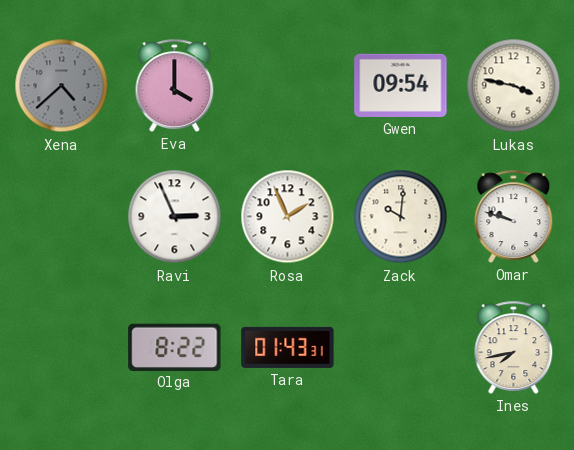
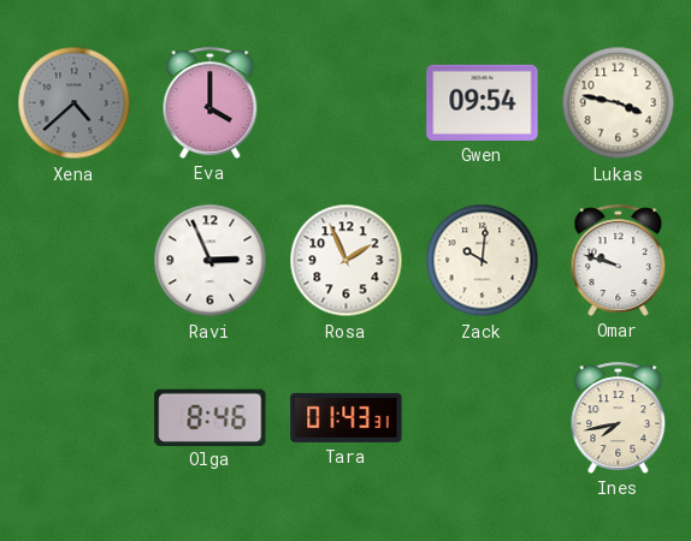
Olga: 8:22 -> 8:46
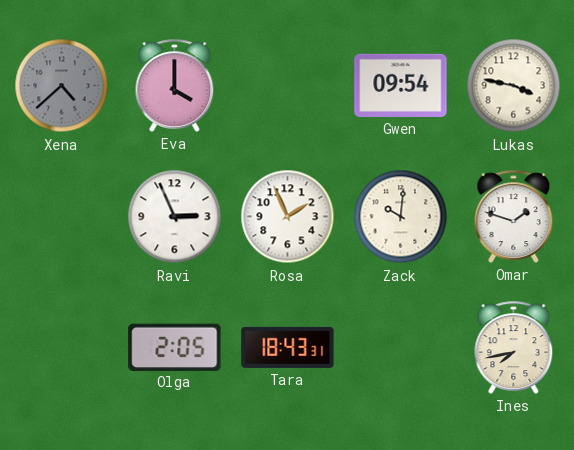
Omar: 9:48 -> 1:48
Olga: 8:46 -> 2:05
Tara: 01:43 -> 18:43
